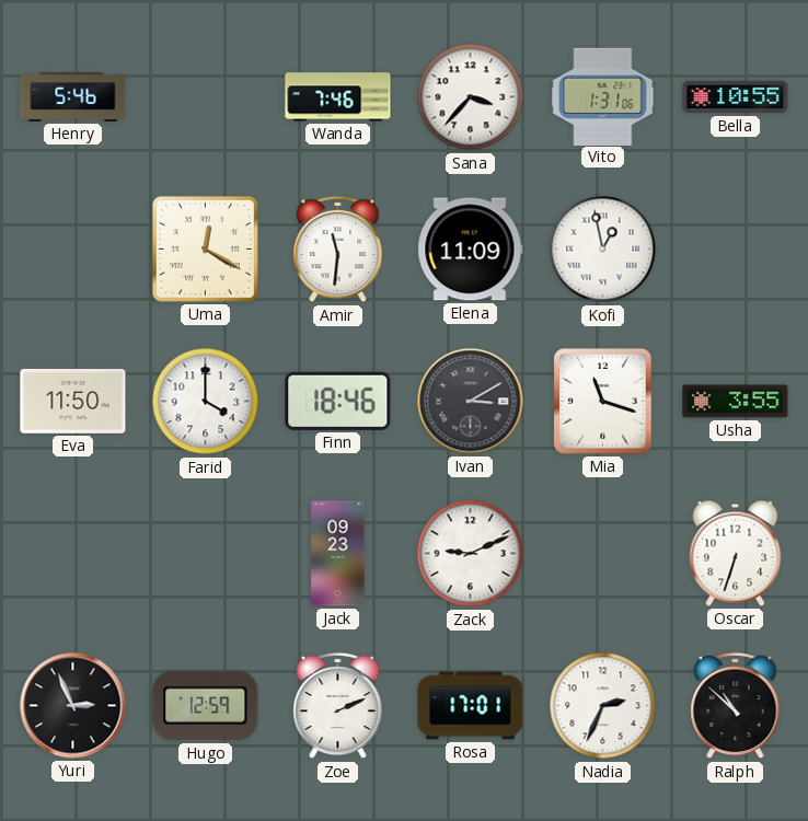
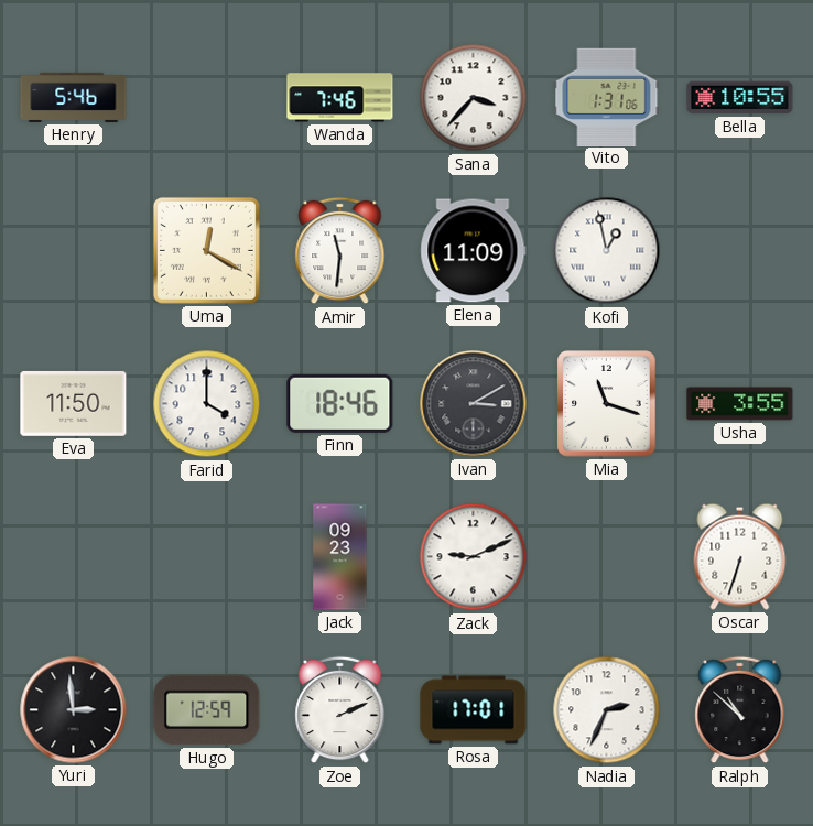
Yuri: 2:56 -> 2:59
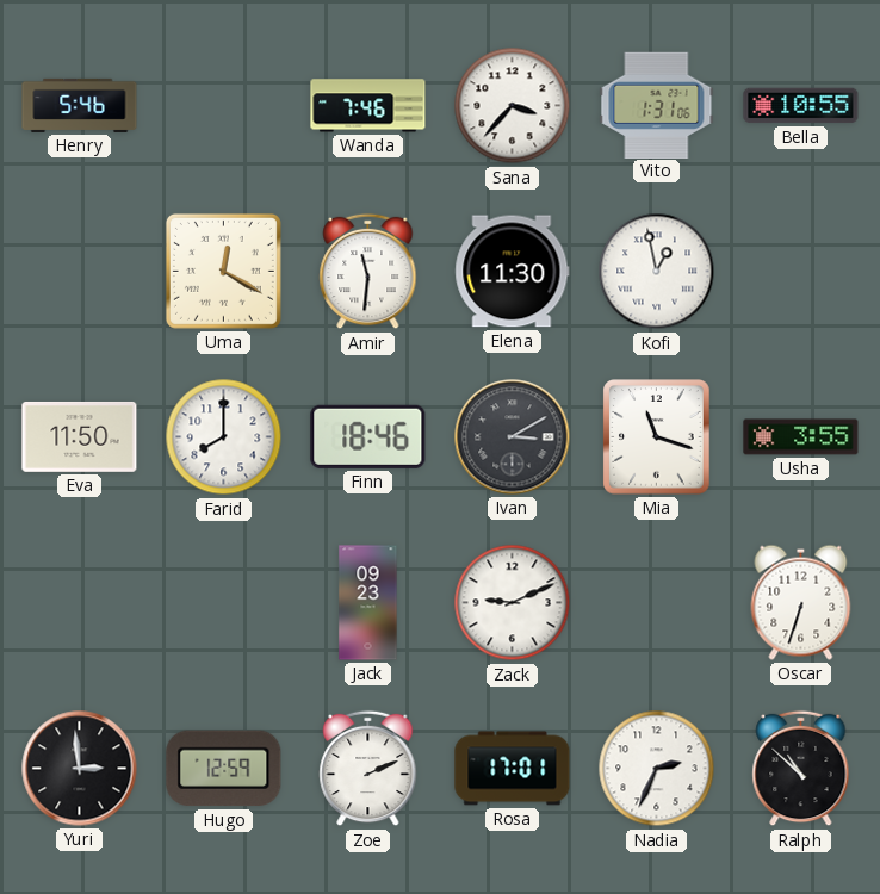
Elena: 11:09 -> 11:30
Farid: 4:00 -> 8:00
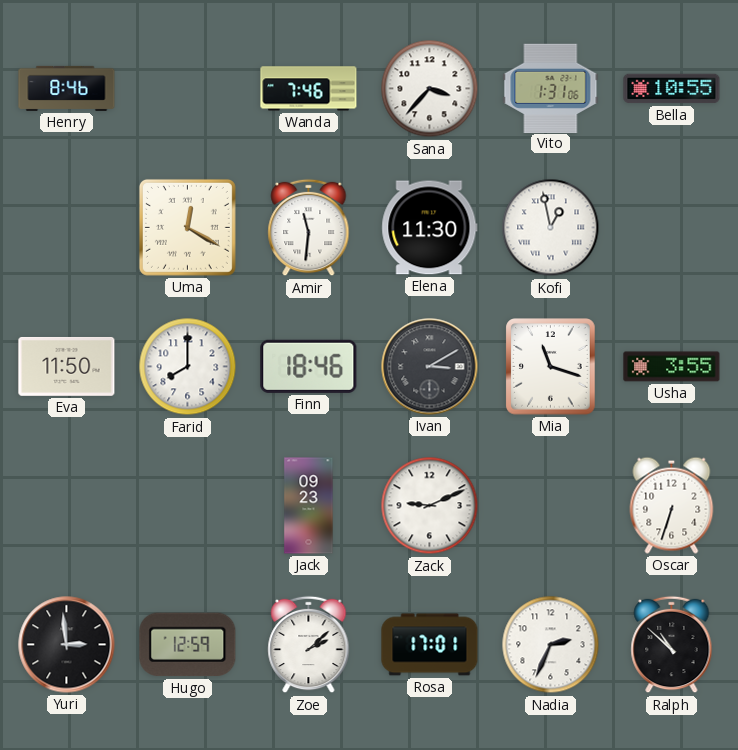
Henry: 5:46 -> 8:46
Zoe: 2:11 -> 2:08
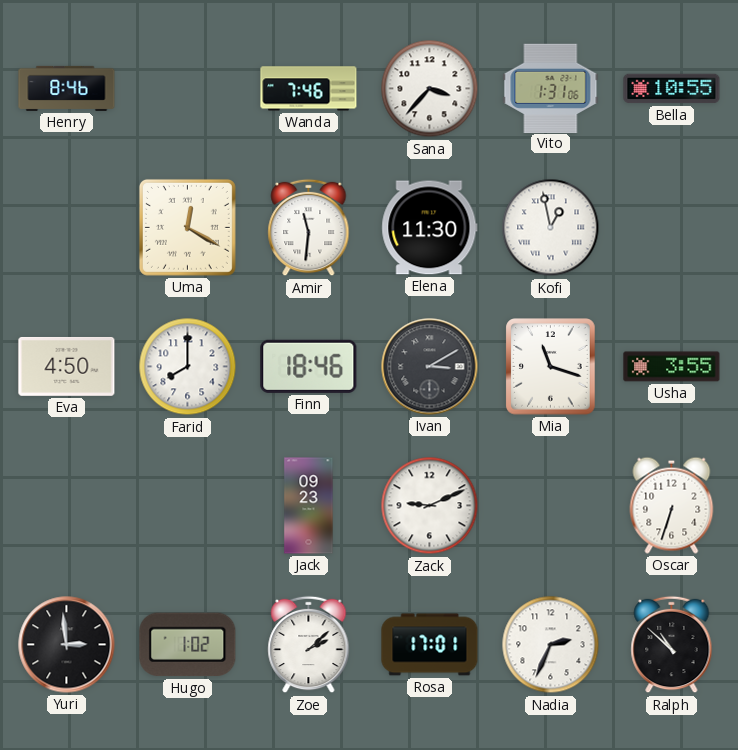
Eva: 11:50 -> 4:50
Hugo: 12:59 -> 1:02
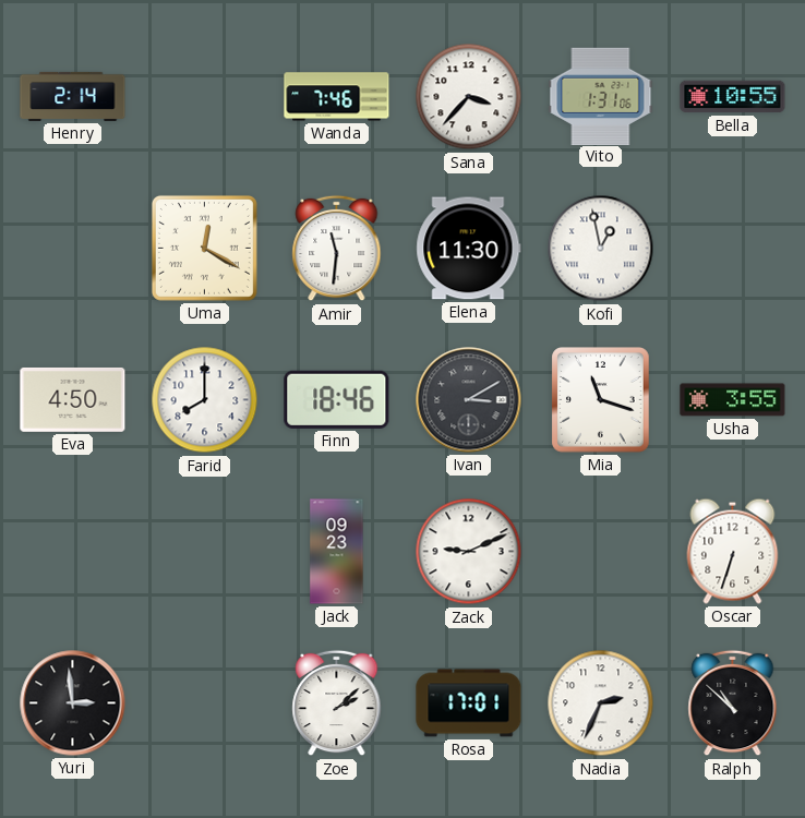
Henry: 8:46 -> 2:14
Hugo: 1:02 -> none
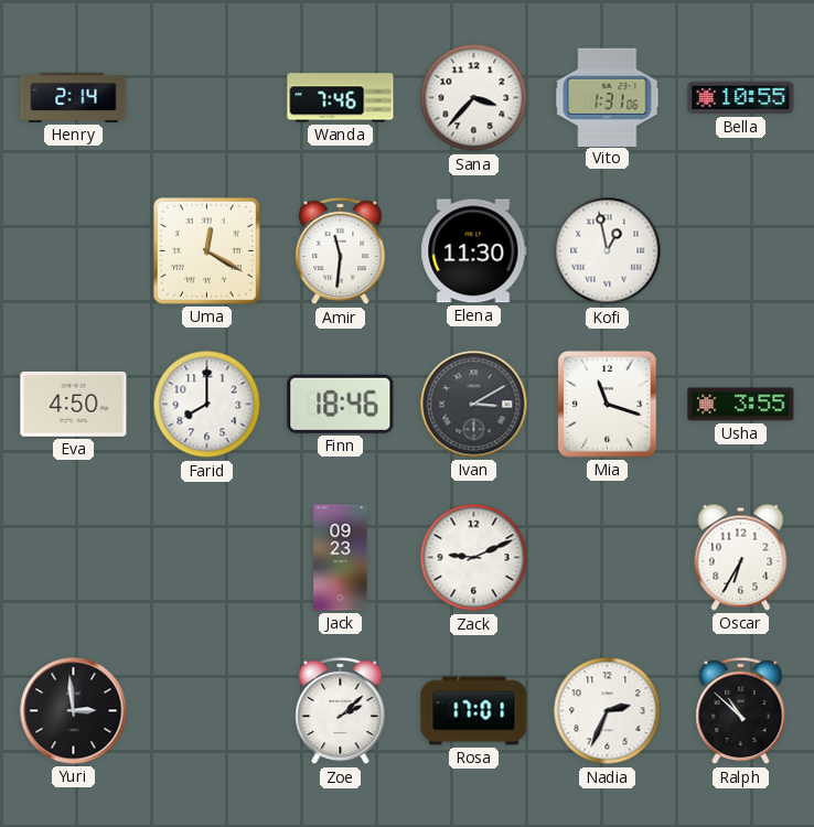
Oscar: 6:33 -> 6:35
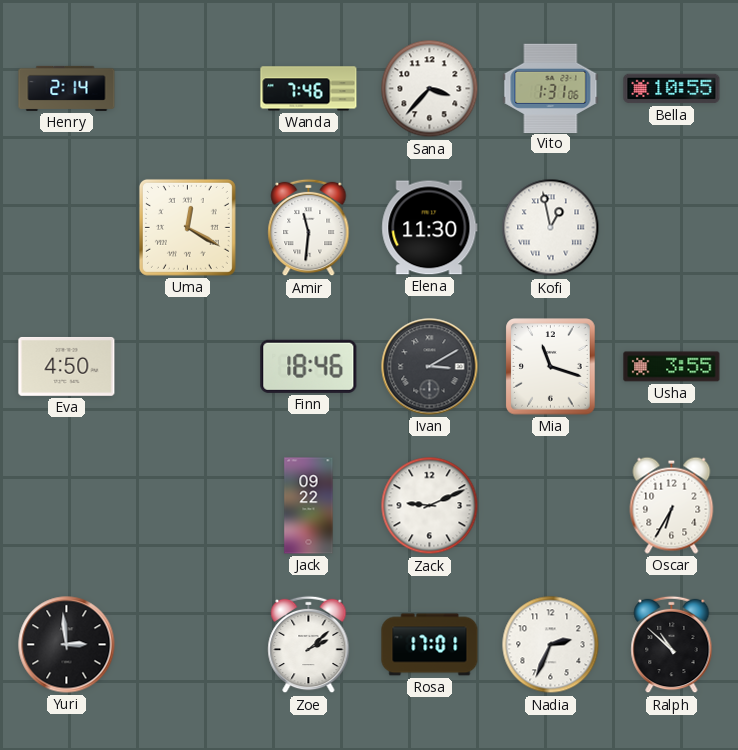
Farid: 8:00 -> none
Jack: 09:23 -> 09:22
